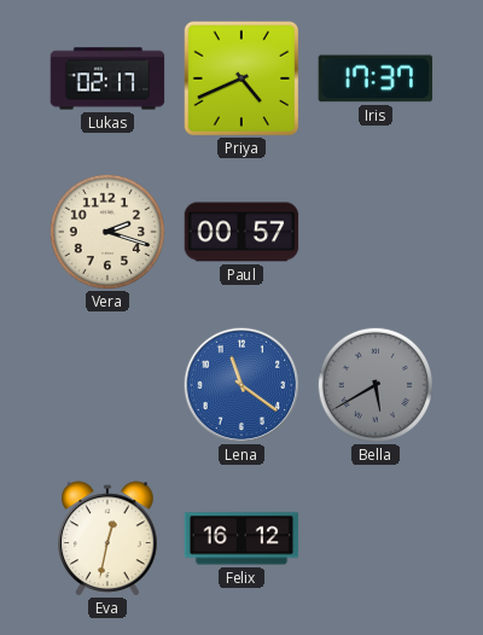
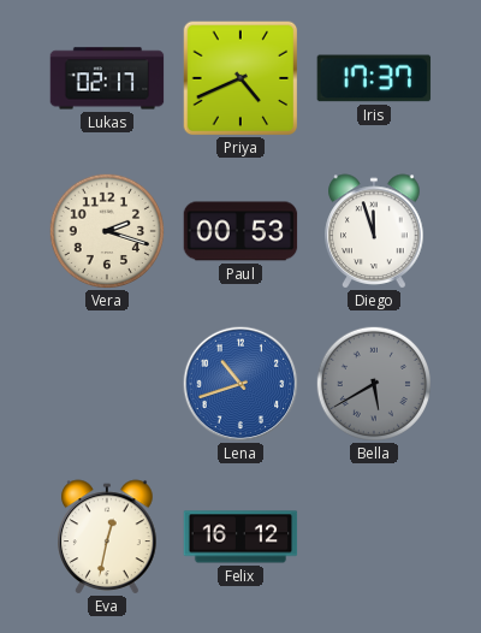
Paul: 00:57 -> 00:53
Diego: none -> 11:57
Lena: 11:21 -> 10:42
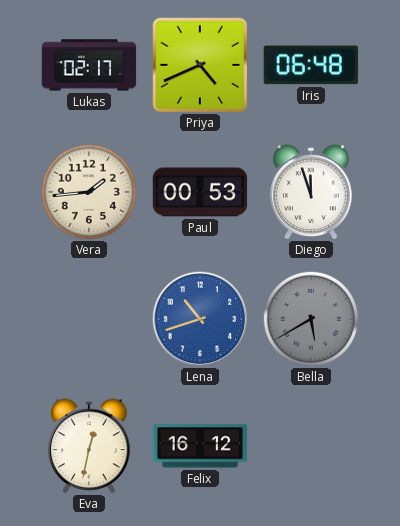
Iris: 17:37 -> 06:48
Vera: 2:18 -> 1:44
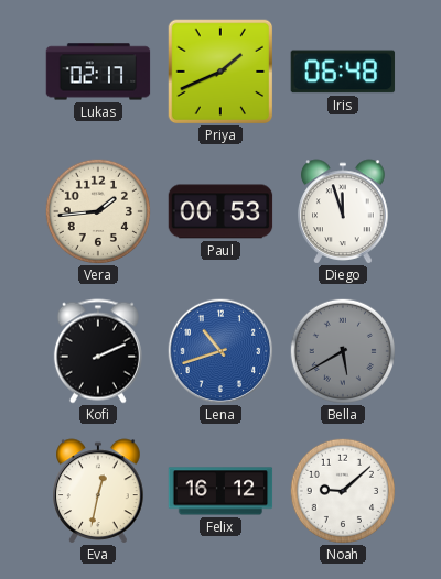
Priya: 4:41 -> 1:41
Kofi: none -> 2:11
Noah: none -> 9:08
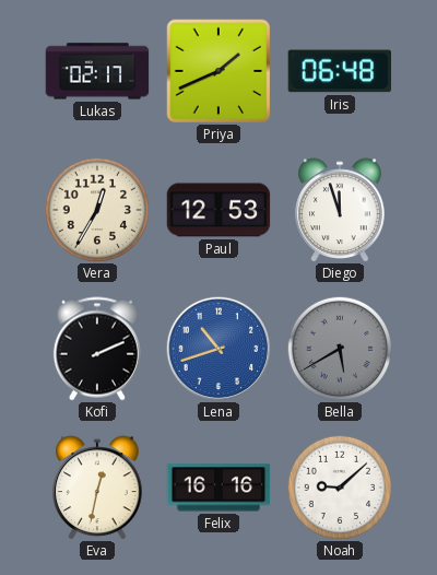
Vera: 1:44 -> 12:35
Paul: 00:53 -> 12:53
Felix: 16:12 -> 16:16
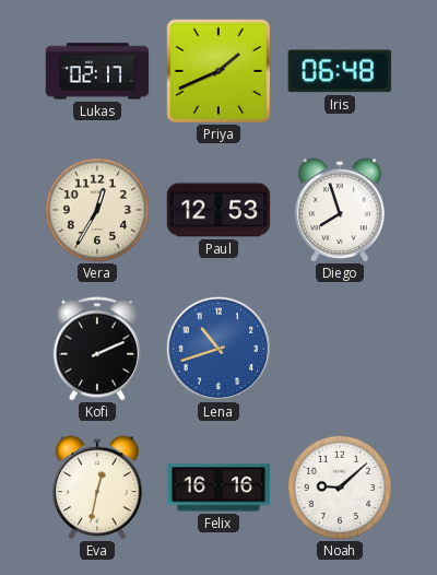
Diego: 11:57 -> 7:57
Bella: 5:40 -> none
